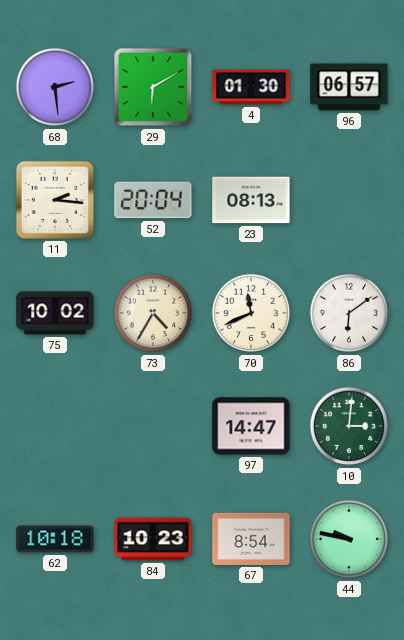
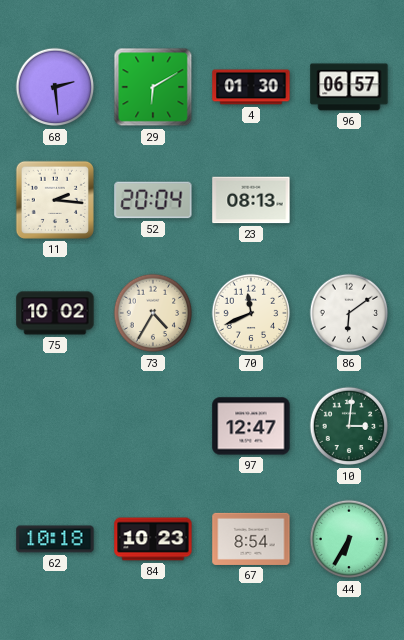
97: 14:47 -> 12:47
44: 9:47 -> 6:35
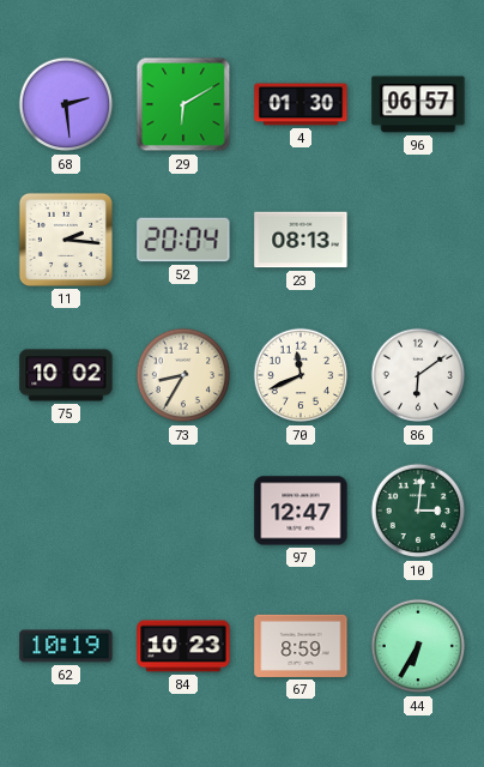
73: 4:35 -> 8:35
62: 10:18 -> 10:19
67: 8:54 -> 8:59
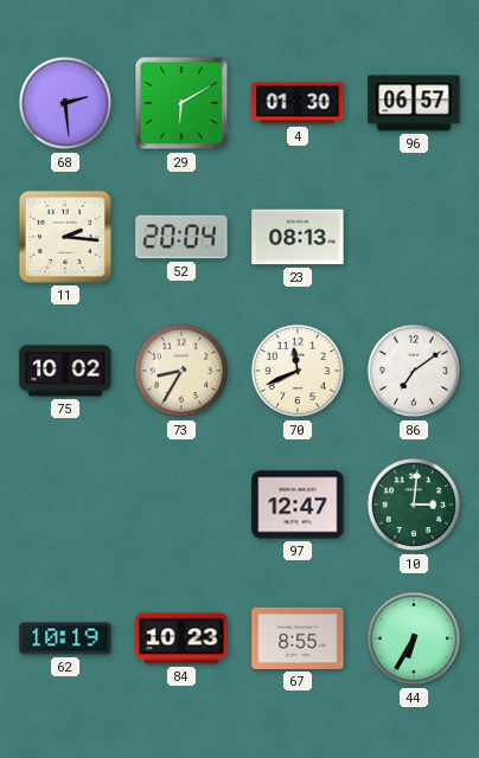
86: 6:09 -> 7:09
67: 8:59 -> 8:55
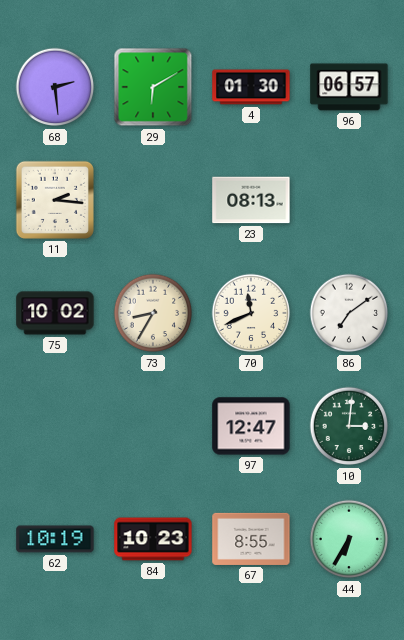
52: 20:04 -> none
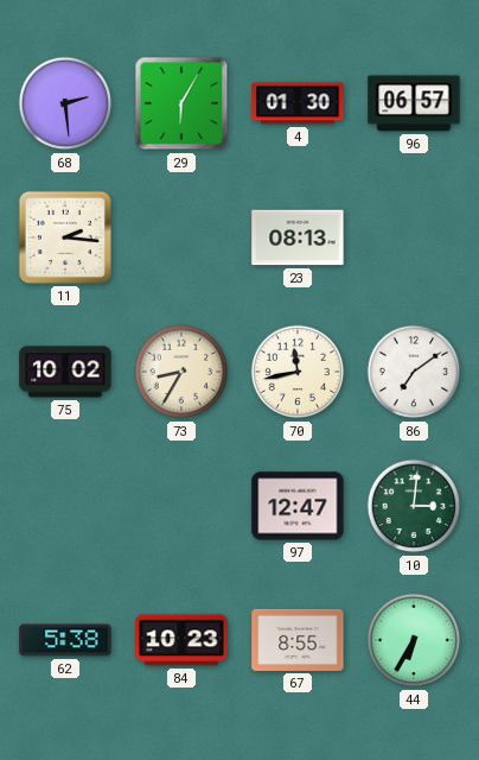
29: 6:10 -> 6:05
70: 11:41 -> 11:43
62: 10:19 -> 5:38
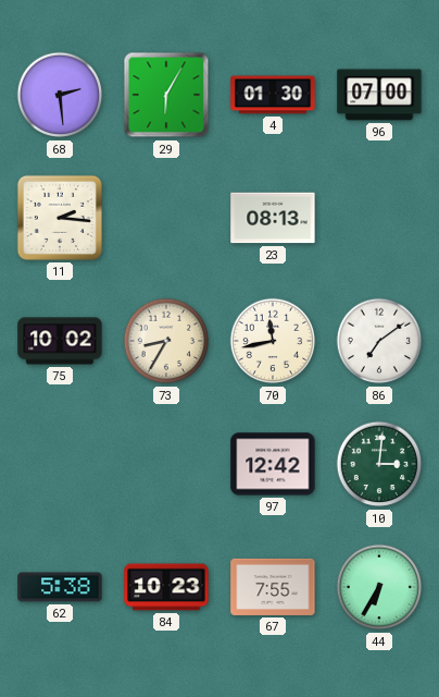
96: 06:57 -> 07:00
97: 12:47 -> 12:42
67: 8:55 -> 7:55
